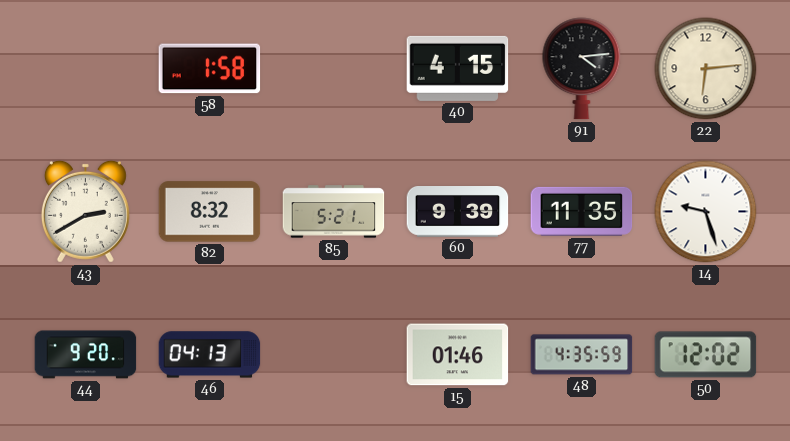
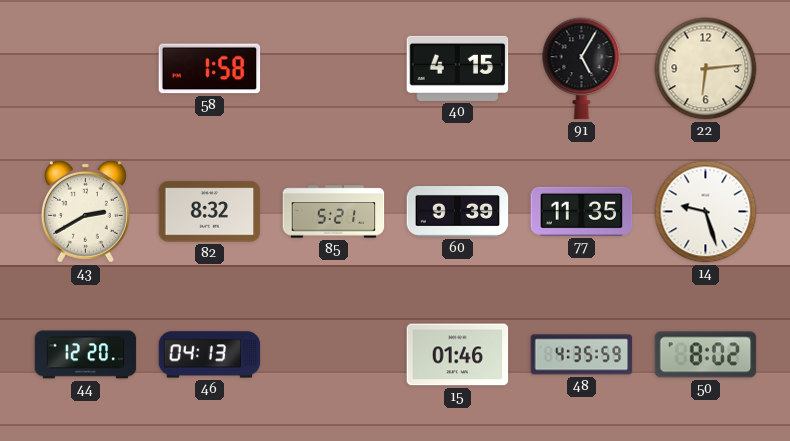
91: 4:14 -> 5:05
44: 9:20 -> 12:20
50: 12:02 -> 8:02
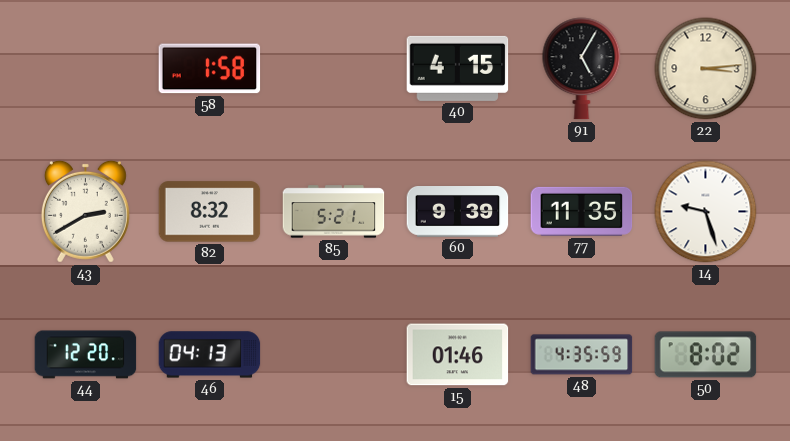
22: 6:14 -> 3:14
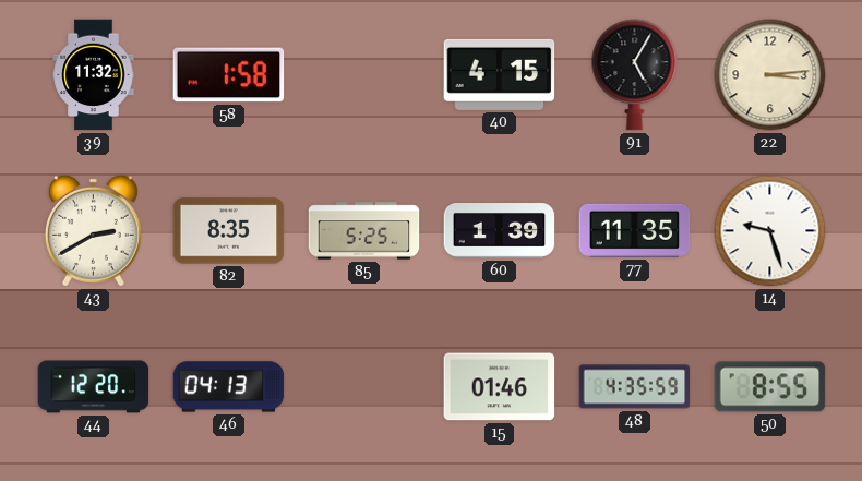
39: none -> 11:32
82: 8:32 -> 8:35
85: 5:21 -> 5:25
60: 9:39 -> 1:39
50: 8:02 -> 8:55
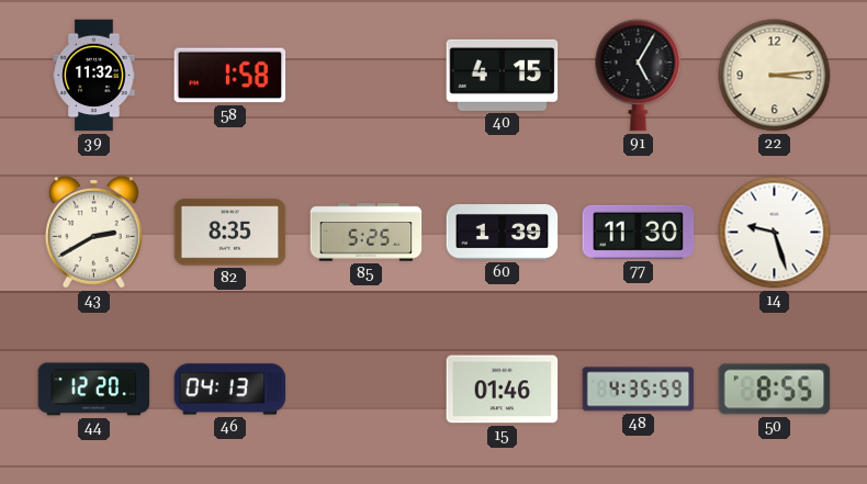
77: 11:35 -> 11:30
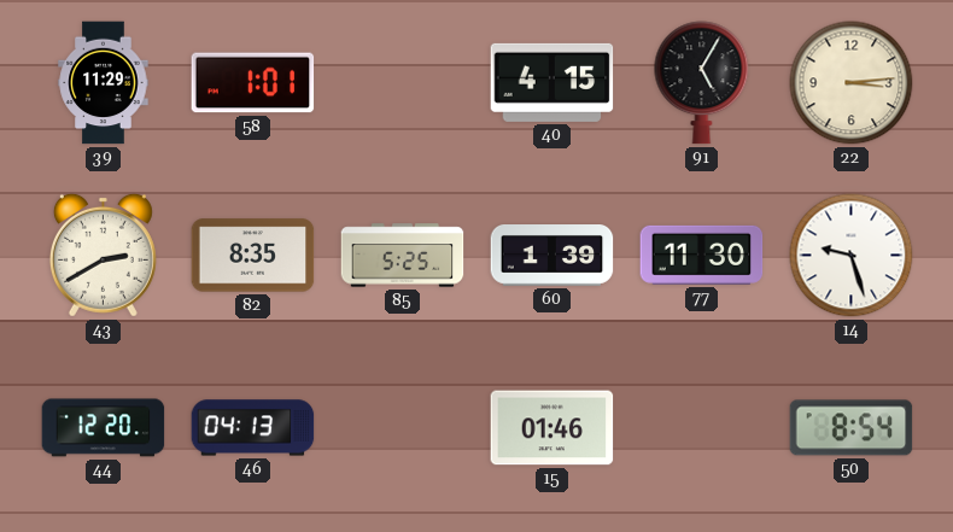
39: 11:32 -> 11:29
58: 1:58 -> 1:01
48: 4:35 -> none
50: 8:55 -> 8:54
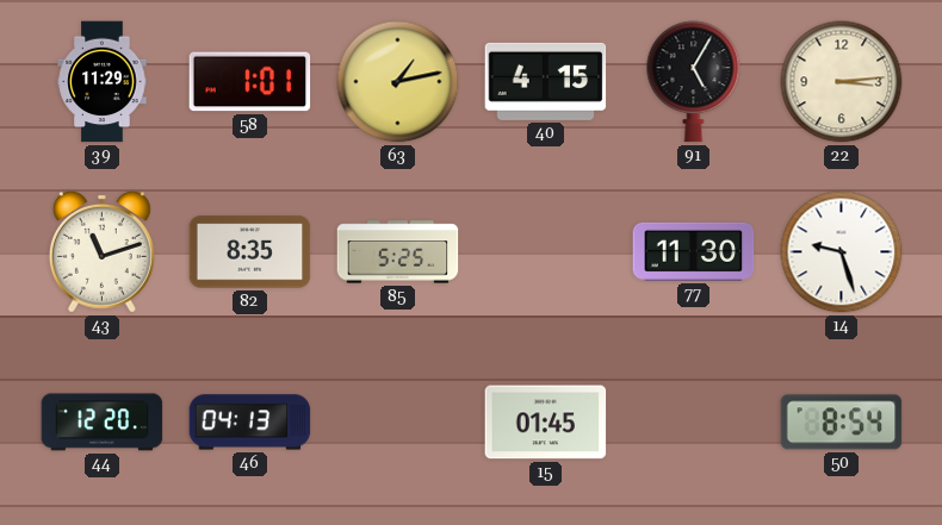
63: none -> 1:13
43: 2:40 -> 11:12
60: 1:39 -> none
15: 01:46 -> 01:45
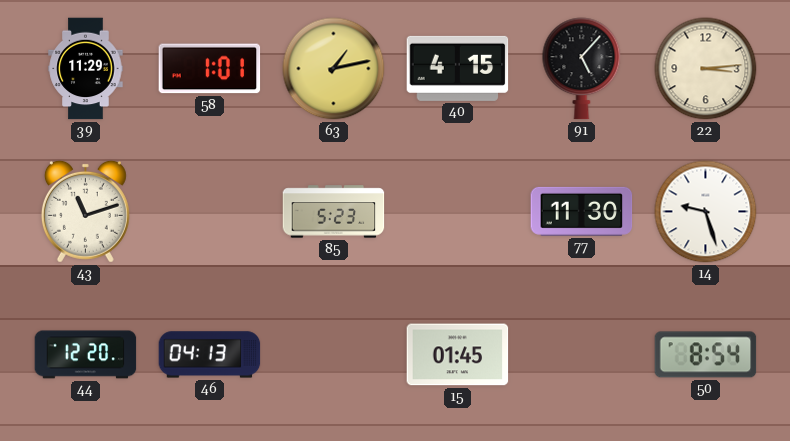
91: 5:05 -> 5:07
82: 8:35 -> none
85: 5:25 -> 5:23
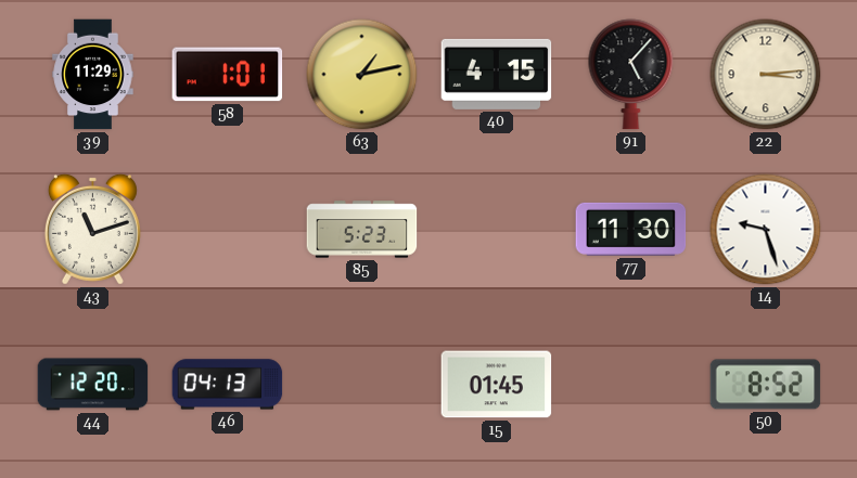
50: 8:54 -> 8:52
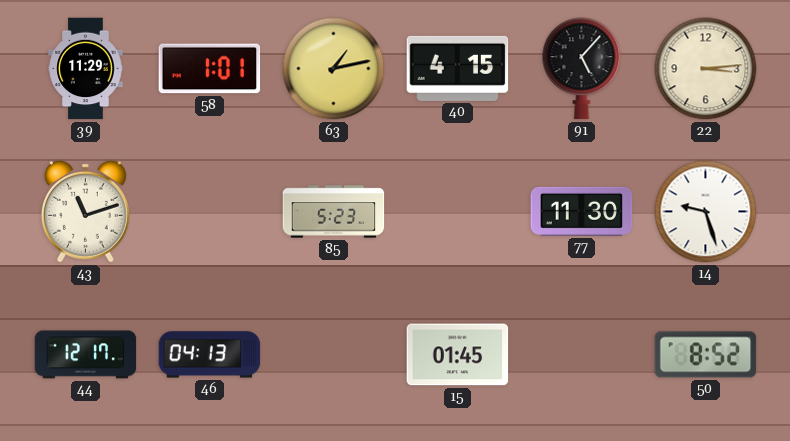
44: 12:20 -> 12:17
